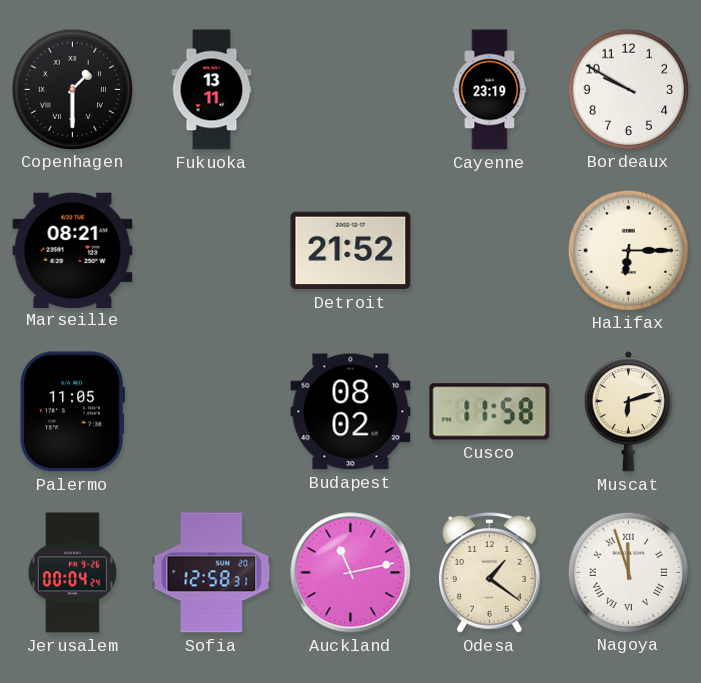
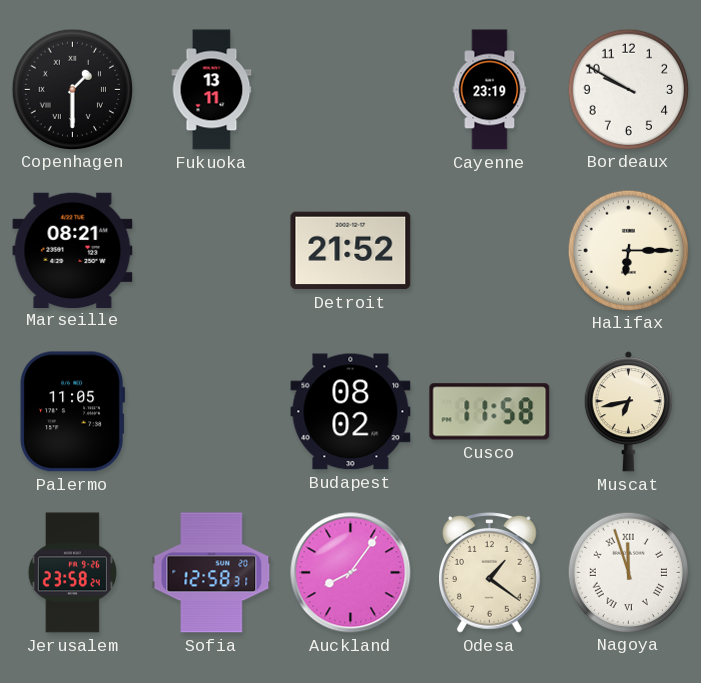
Muscat: 6:12 -> 6:43
Jerusalem: 00:04 -> 23:58
Auckland: 11:13 -> 8:06
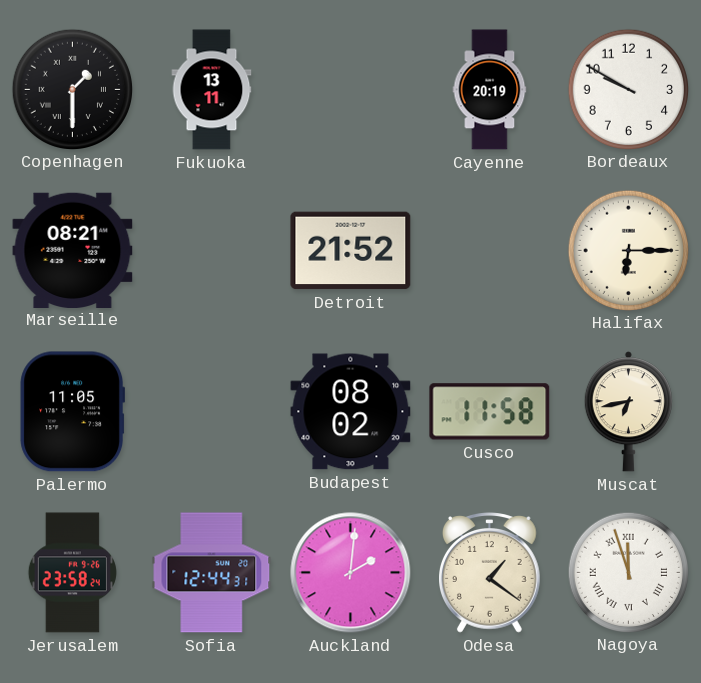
Cayenne: 23:19 -> 20:19
Sofia: 12:58 -> 12:44
Auckland: 8:06 -> 2:01
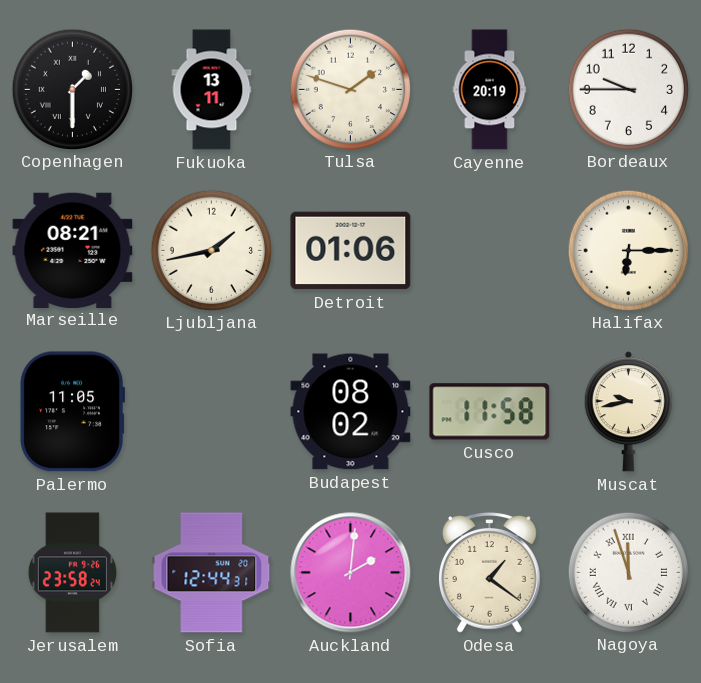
Tulsa: none -> 1:48
Bordeaux: 9:50 -> 9:45
Ljubljana: none -> 1:43
Detroit: 21:52 -> 01:06
Muscat: 6:43 -> 9:43
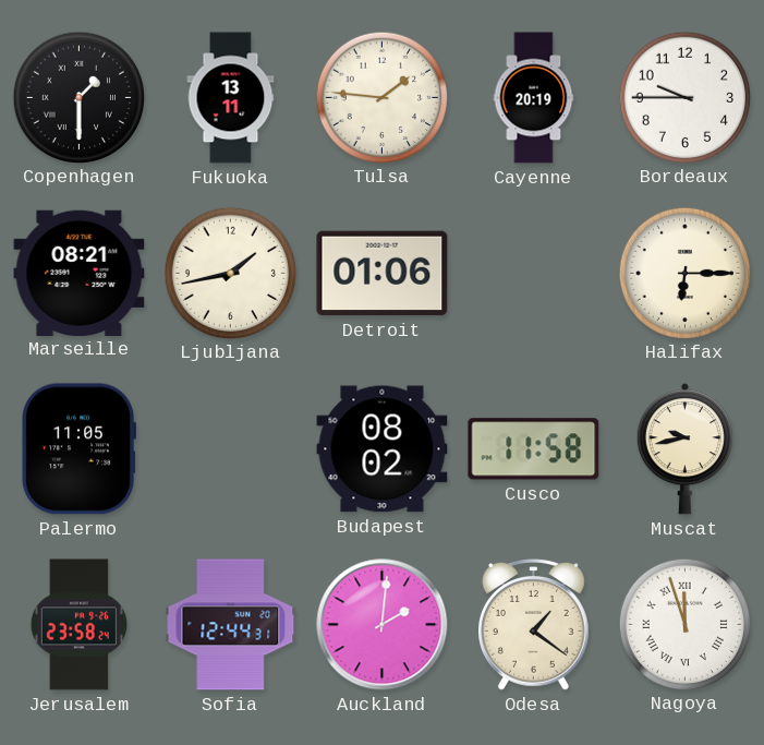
Tulsa: 1:48 -> 1:46
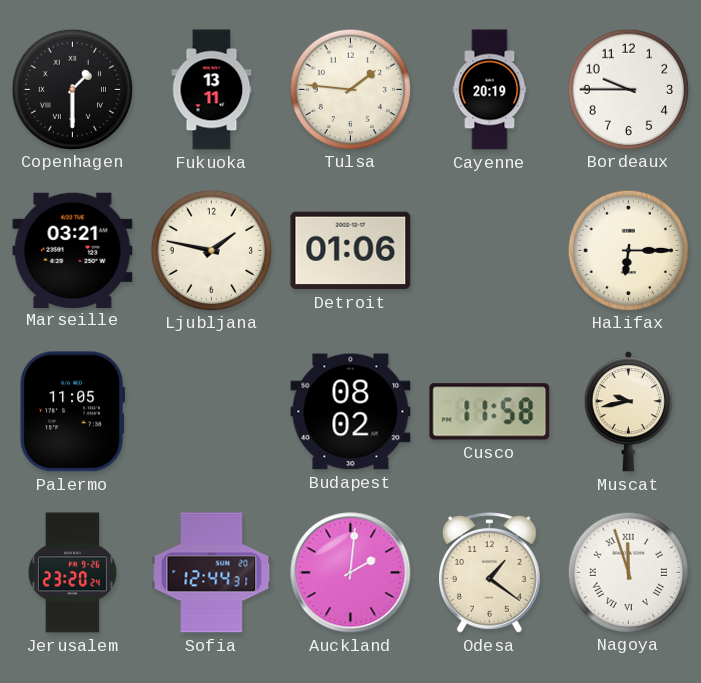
Marseille: 08:21 -> 03:21
Ljubljana: 1:43 -> 1:47
Jerusalem: 23:58 -> 23:20
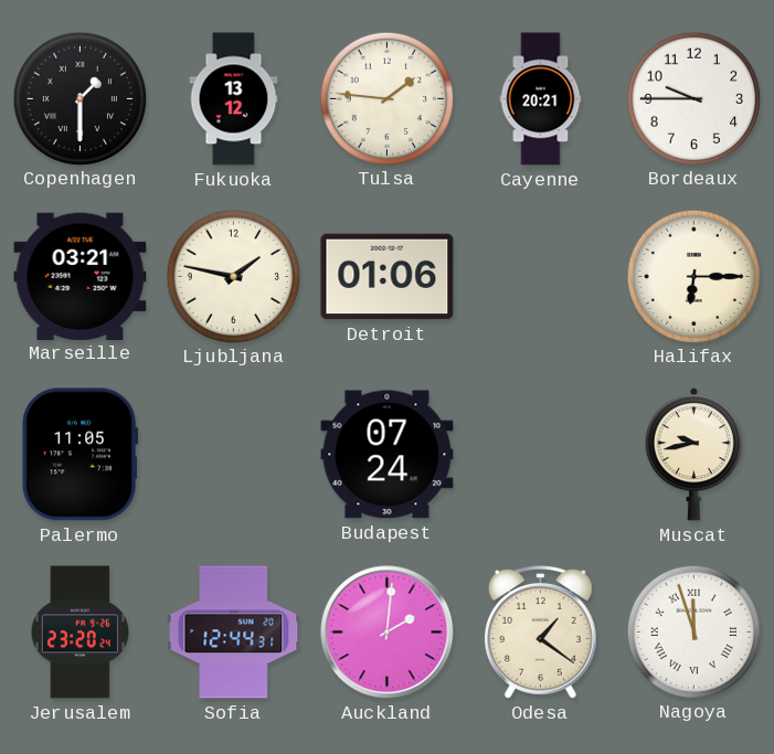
Fukuoka: 13:11 -> 13:12
Cayenne: 20:19 -> 20:21
Budapest: 08:02 -> 07:24
Cusco: 11:58 -> none
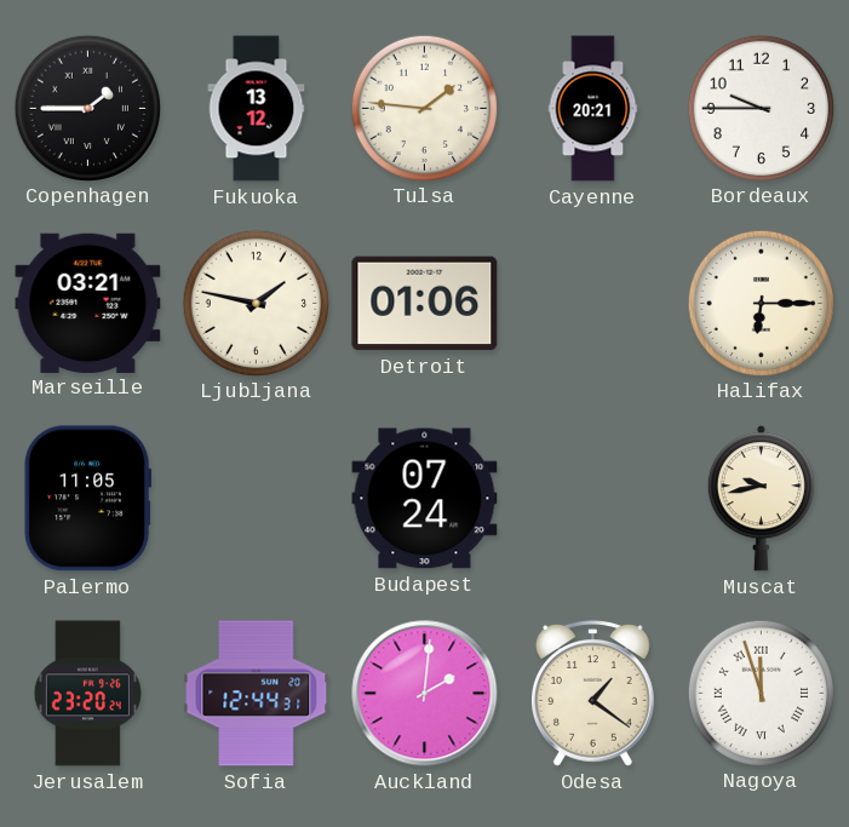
Copenhagen: 1:30 -> 1:45
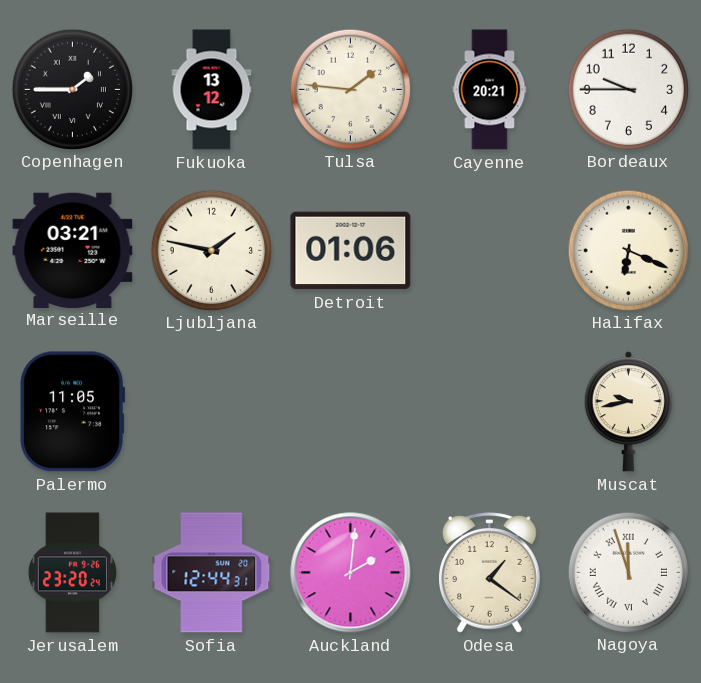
Halifax: 6:15 -> 6:19
Budapest: 07:24 -> none
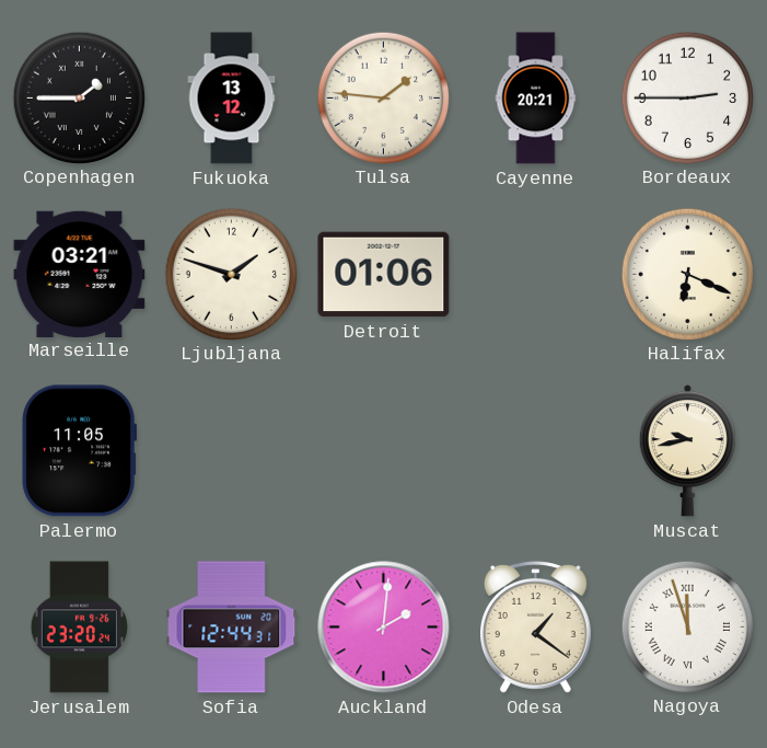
Bordeaux: 9:45 -> 2:45
Ljubljana: 1:47 -> 1:48
